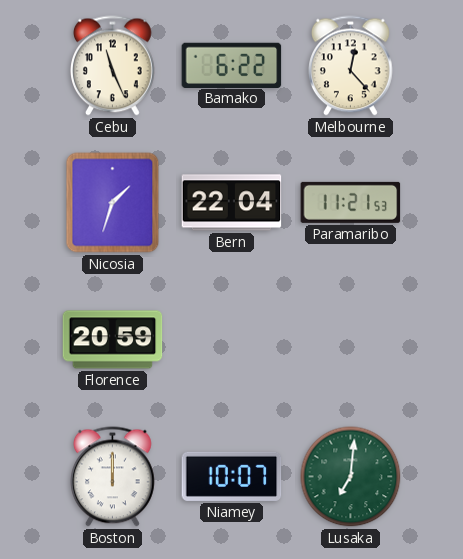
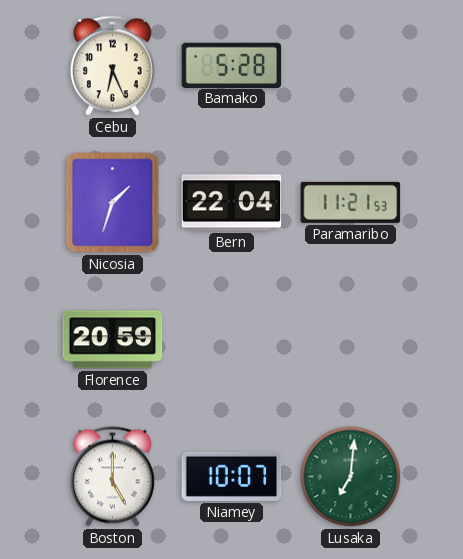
Cebu: 11:26 -> 6:26
Bamako: 6:22 -> 5:28
Melbourne: 12:23 -> none
Boston: 12:00 -> 5:00
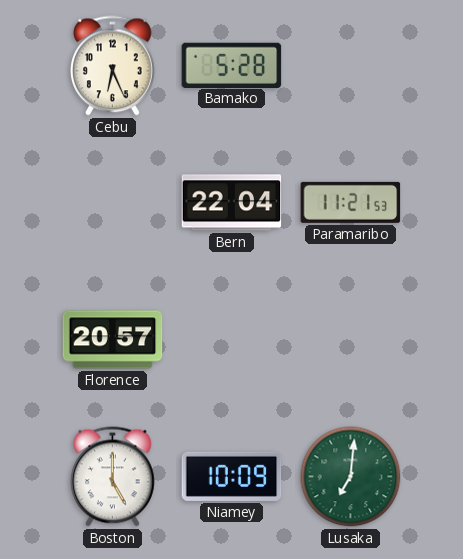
Nicosia: 1:33 -> none
Florence: 20:59 -> 20:57
Niamey: 10:07 -> 10:09
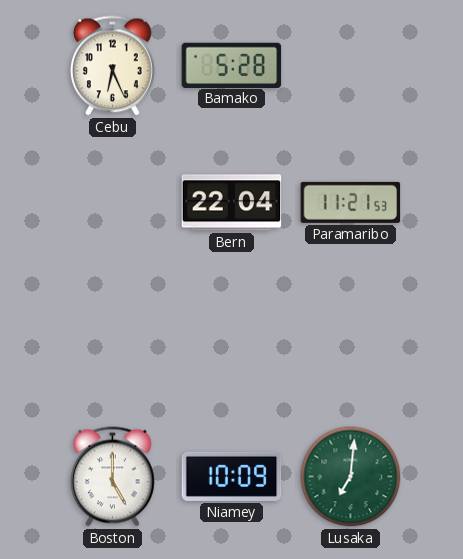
Florence: 20:57 -> none
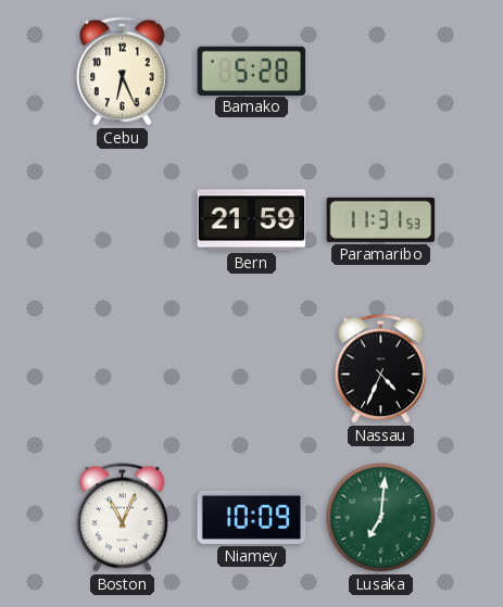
Bern: 22:04 -> 21:59
Paramaribo: 11:21 -> 11:31
Nassau: none -> 4:34
Boston: 5:00 -> 11:04
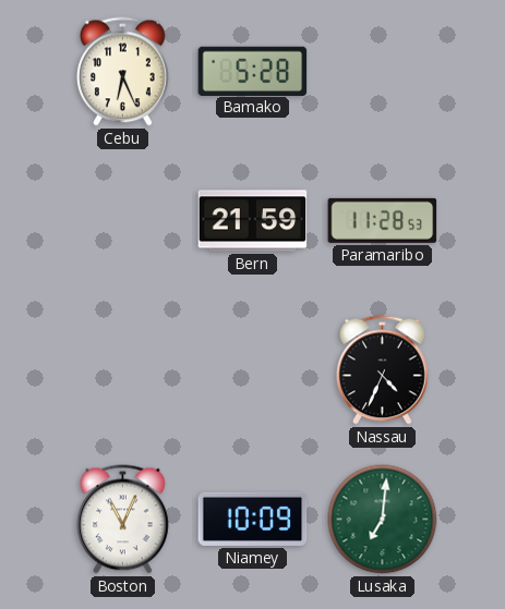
Paramaribo: 11:31 -> 11:28
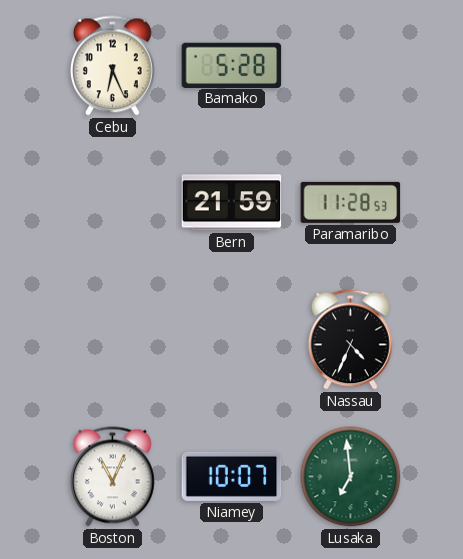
Niamey: 10:09 -> 10:07
Lusaka: 7:01 -> 6:59
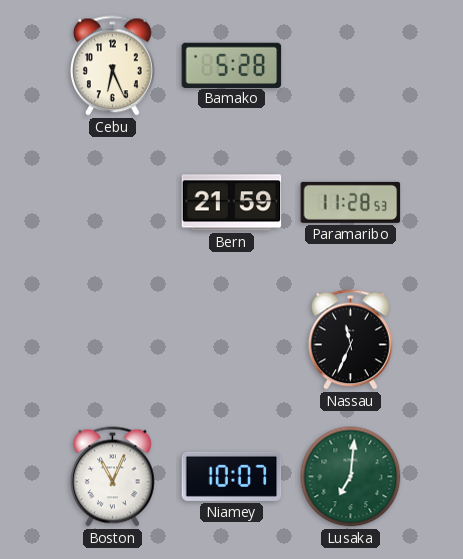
Nassau: 4:34 -> 11:34
Lusaka: 6:59 -> 7:01
